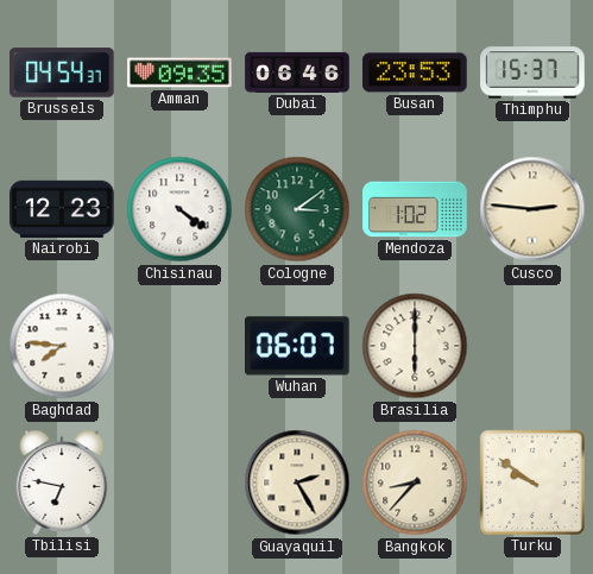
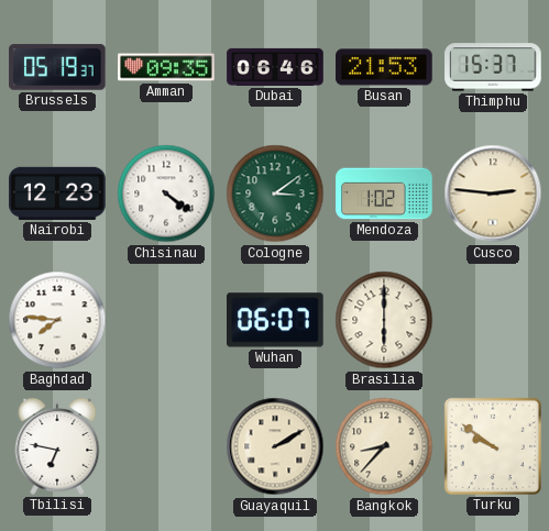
Brussels: 04:54 -> 05:19
Busan: 23:53 -> 21:53
Guayaquil: 2:25 -> 2:10
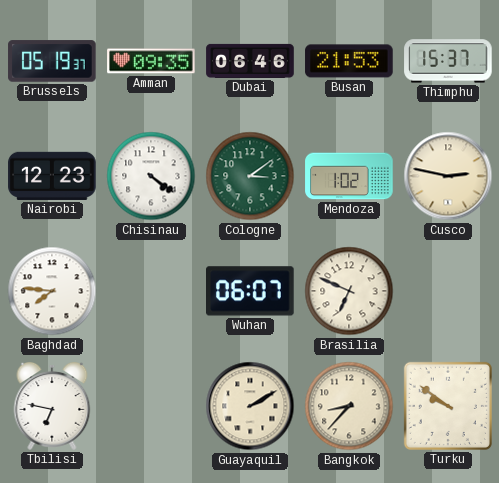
Cusco: 2:46 -> 2:47
Brasilia: 6:00 -> 6:49
